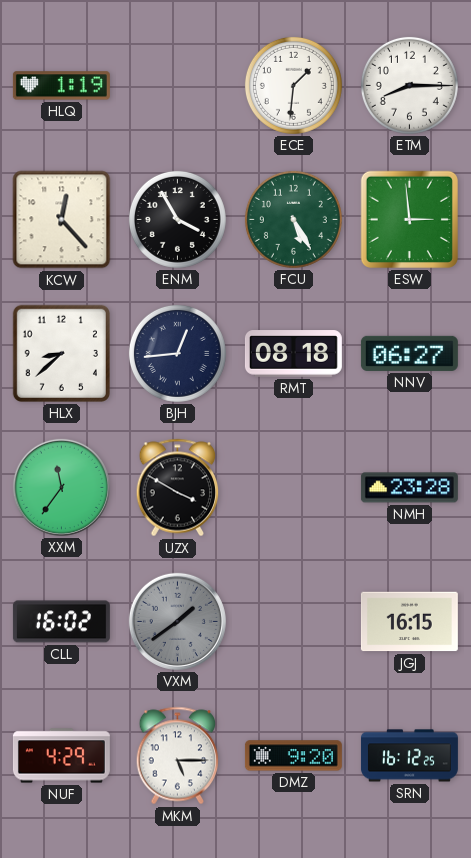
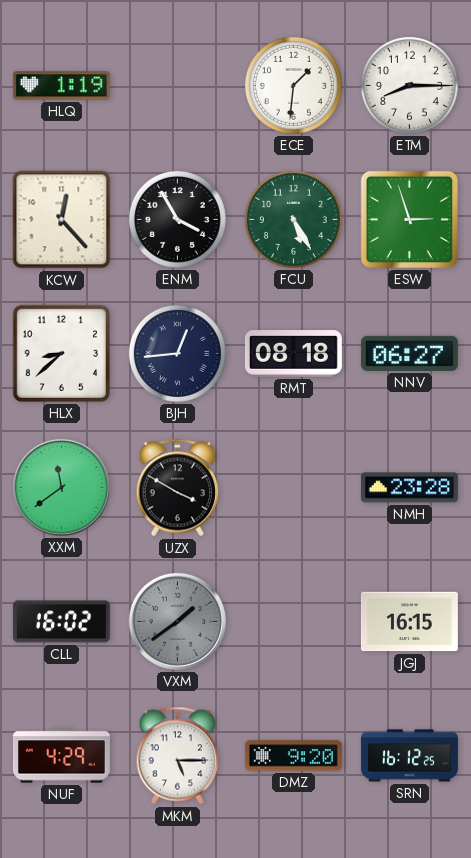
ESW: 2:59 -> 2:57
XXM: 11:36 -> 11:39
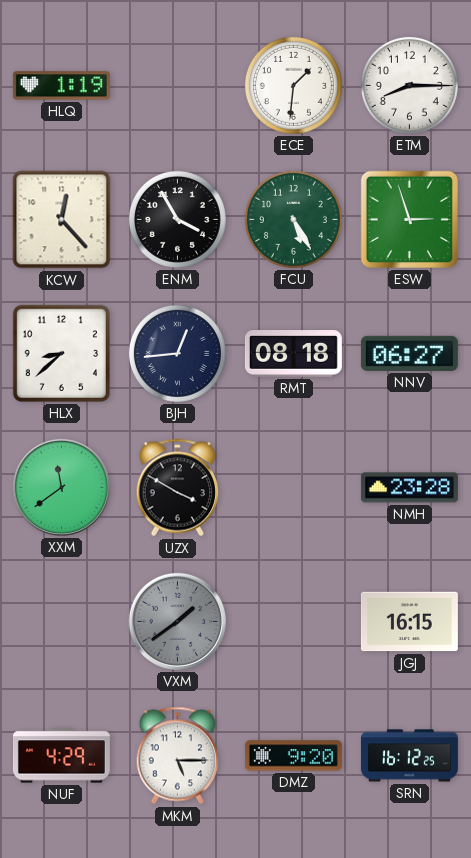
CLL: 16:02 -> none
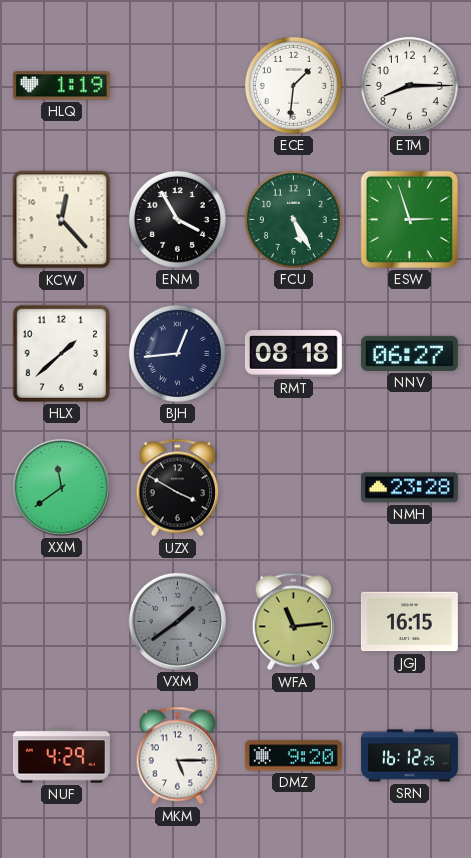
HLX: 8:38 -> 1:38
WFA: none -> 11:14
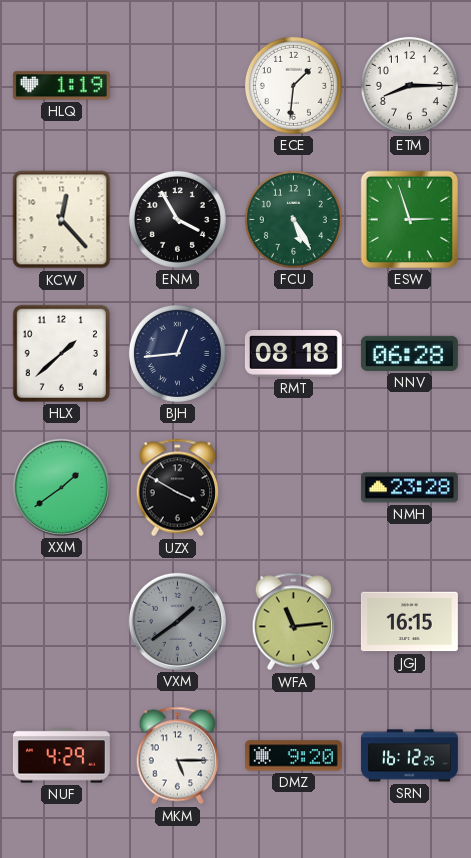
NNV: 06:27 -> 06:28
XXM: 11:39 -> 1:39
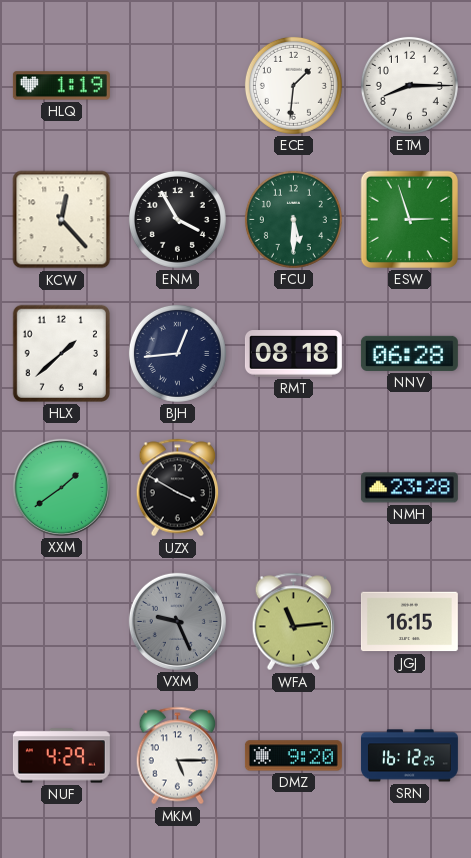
FCU: 5:25 -> 5:30
VXM: 1:39 -> 9:26
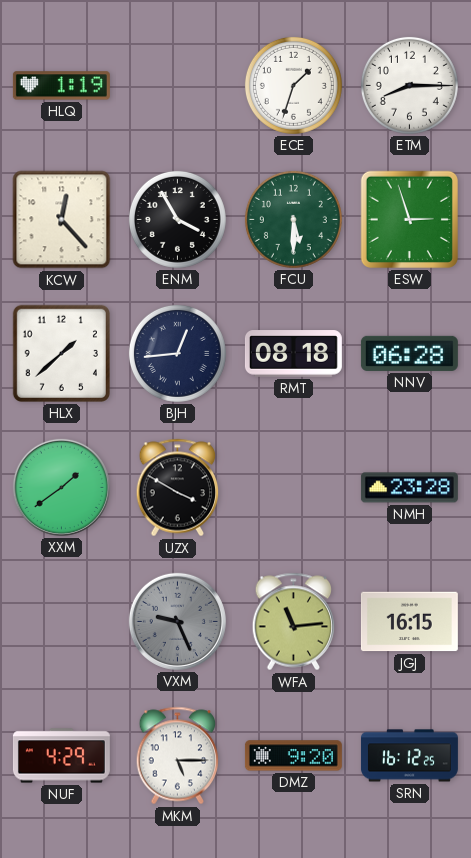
ECE: 1:31 -> 1:33
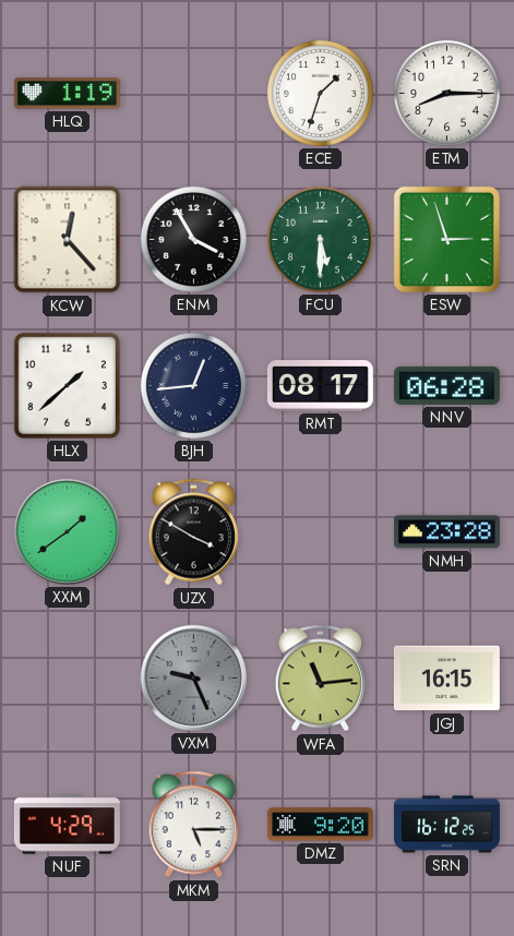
RMT: 08:18 -> 08:17
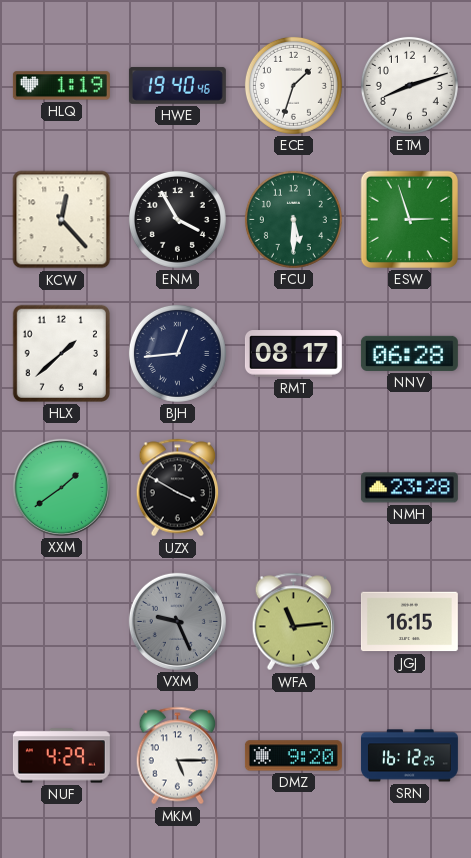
HWE: none -> 19:40
ETM: 8:15 -> 8:12
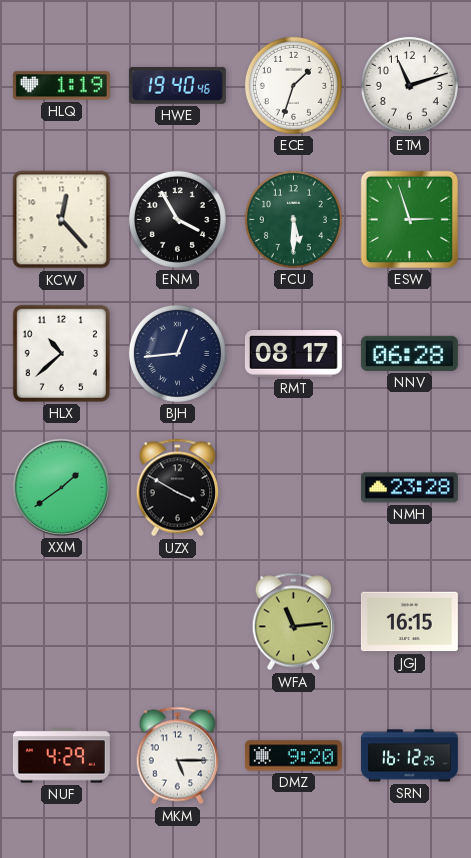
ETM: 8:12 -> 11:12
HLX: 1:38 -> 10:38
VXM: 9:26 -> none
